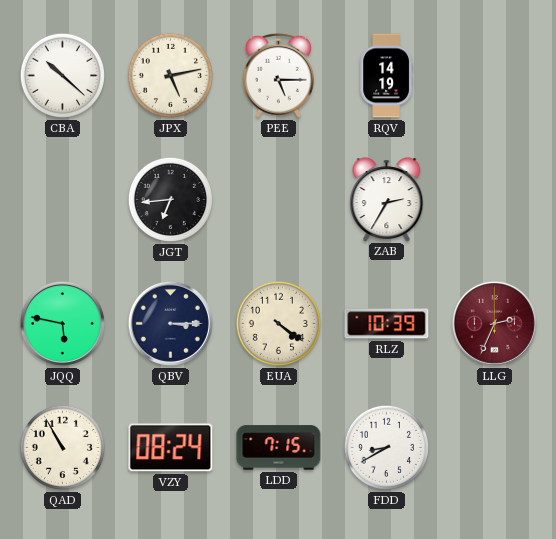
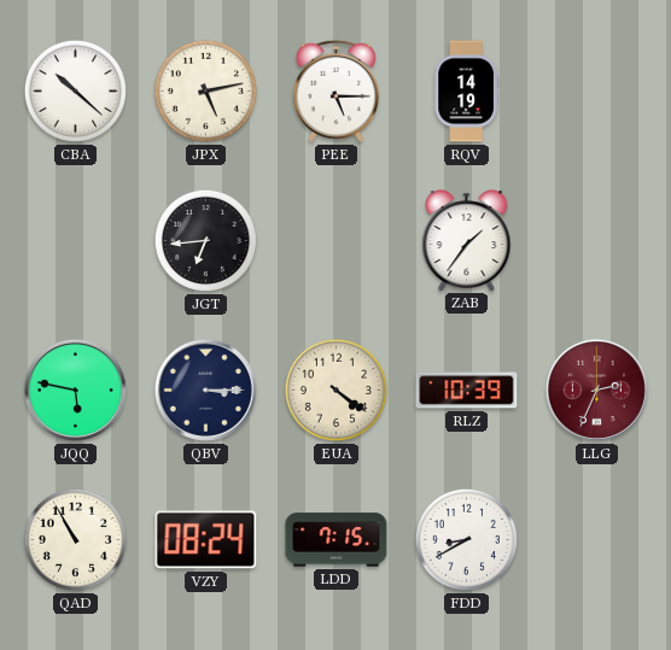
ZAB: 2:35 -> 1:36
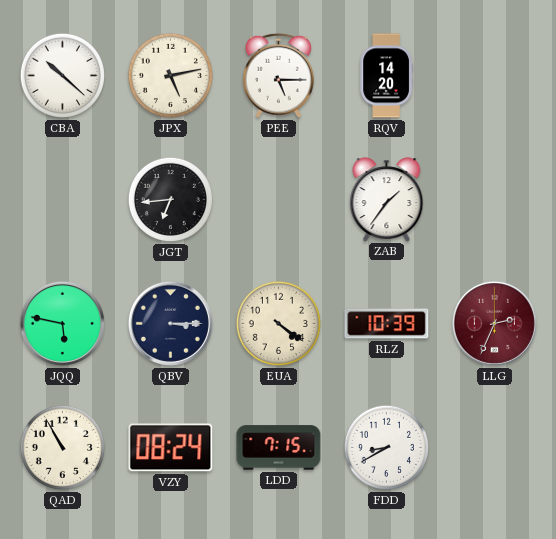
RQV: 14:19 -> 14:20
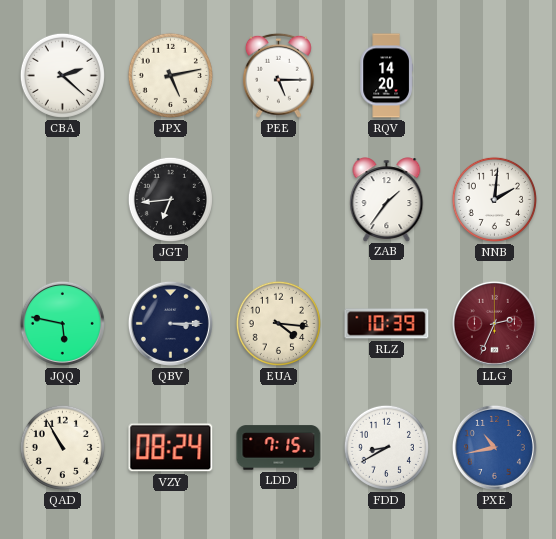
CBA: 10:22 -> 2:22
NNB: none -> 2:01
EUA: 4:21 -> 4:16
PXE: none -> 10:43
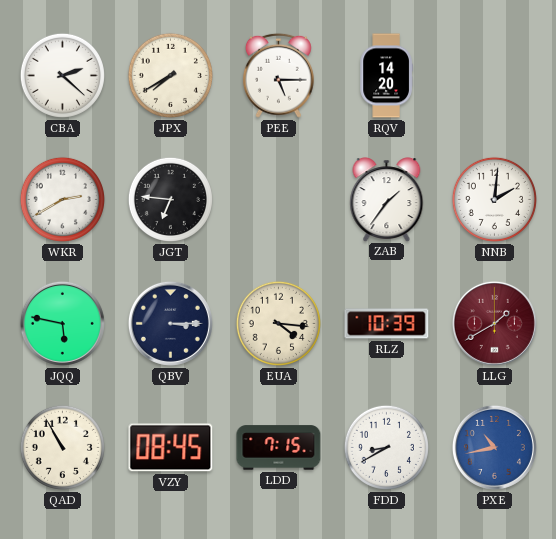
JPX: 5:13 -> 7:40
WKR: none -> 2:40
JGT: 6:44 -> 6:46
LLG: 2:34 -> 1:40
VZY: 08:24 -> 08:45
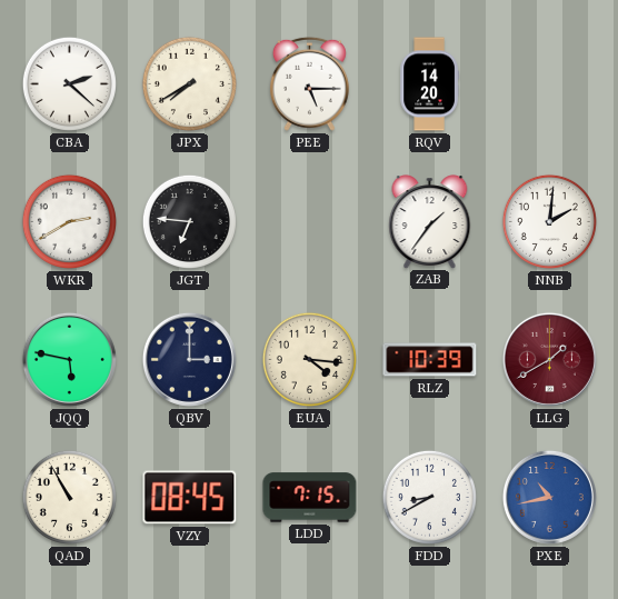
QBV: 3:15 -> 3:00
